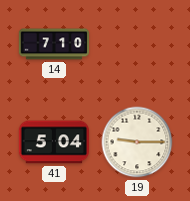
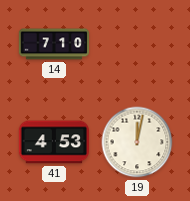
41: 5:04 -> 4:53
19: 9:15 -> 12:02
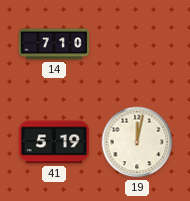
41: 4:53 -> 5:19
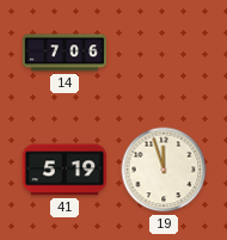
14: 7:10 -> 7:06
19: 12:02 -> 11:57
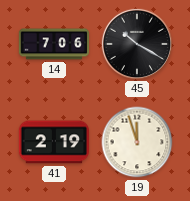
45: none -> 10:20
41: 5:19 -> 2:19
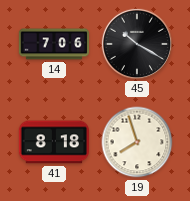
41: 2:19 -> 8:18
19: 11:57 -> 7:57
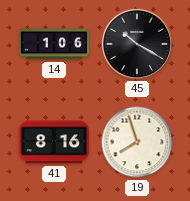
14: 7:06 -> 1:06
41: 8:18 -> 8:16
